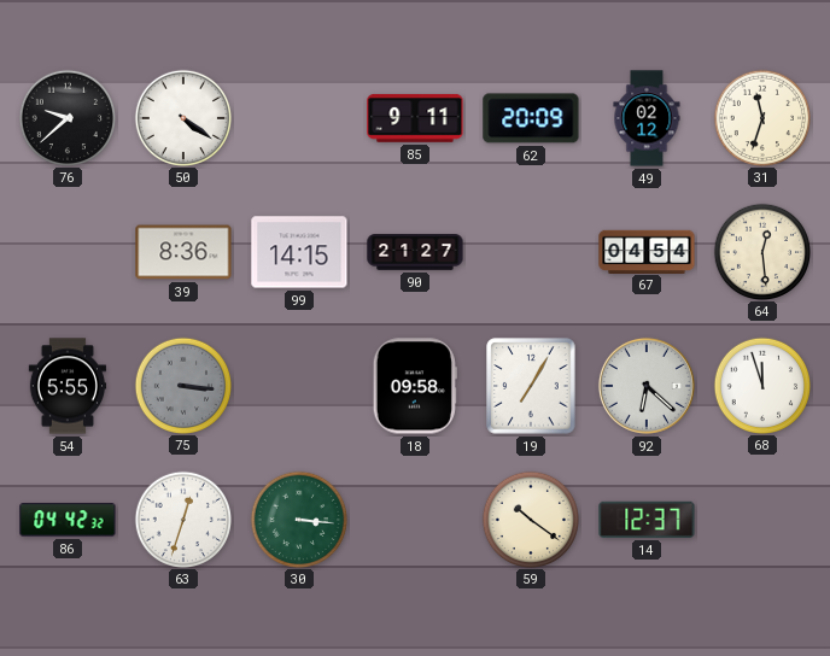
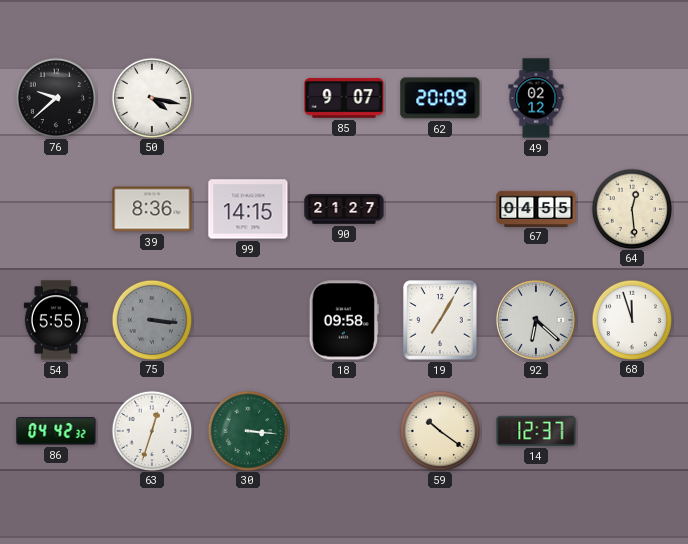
50: 4:21 -> 4:17
85: 9:11 -> 9:07
31: 11:33 -> none
67: 04:54 -> 04:55
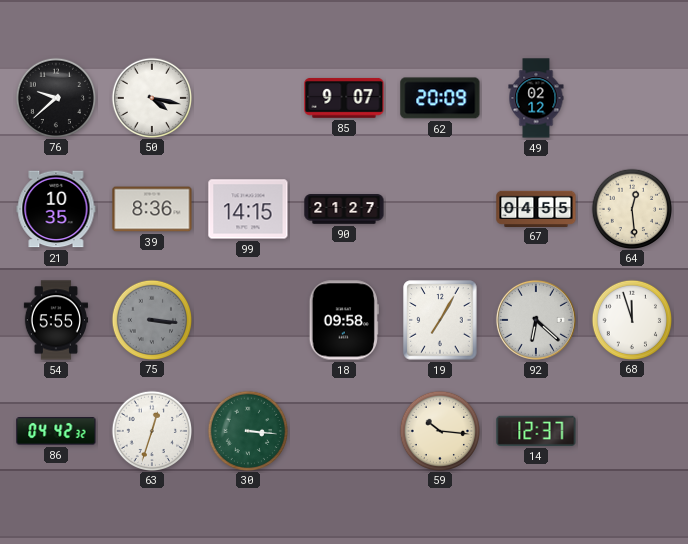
21: none -> 10:35
59: 10:21 -> 10:16
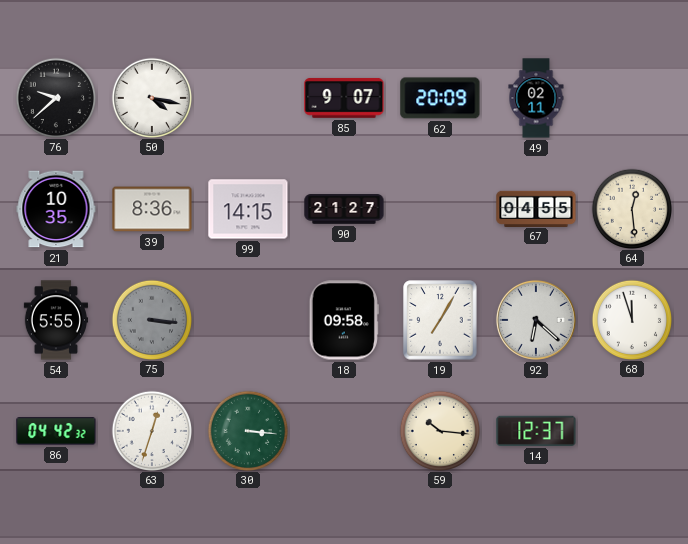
49: 02:12 -> 02:11
